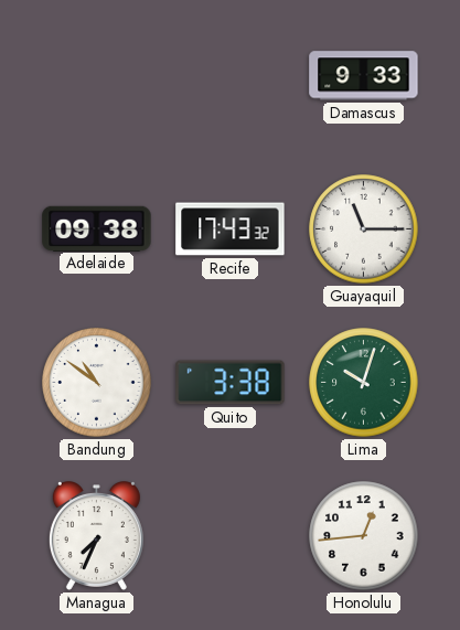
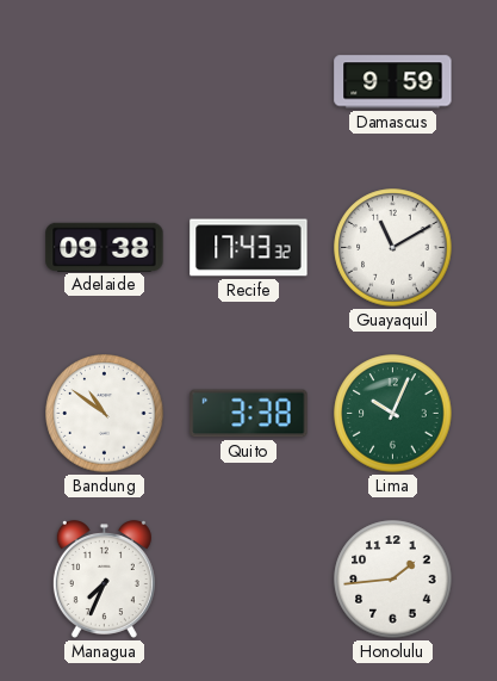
Damascus: 9:33 -> 9:59
Guayaquil: 11:15 -> 11:10
Lima: 10:03 -> 10:04
Honolulu: 12:44 -> 1:44
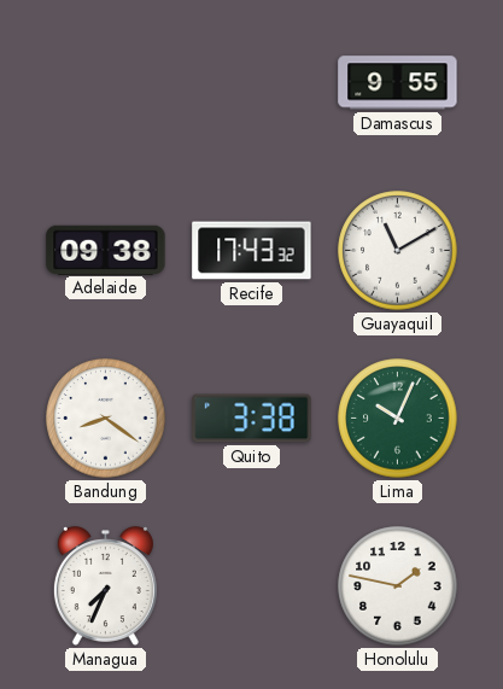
Damascus: 9:59 -> 9:55
Bandung: 10:51 -> 8:21
Honolulu: 1:44 -> 1:47
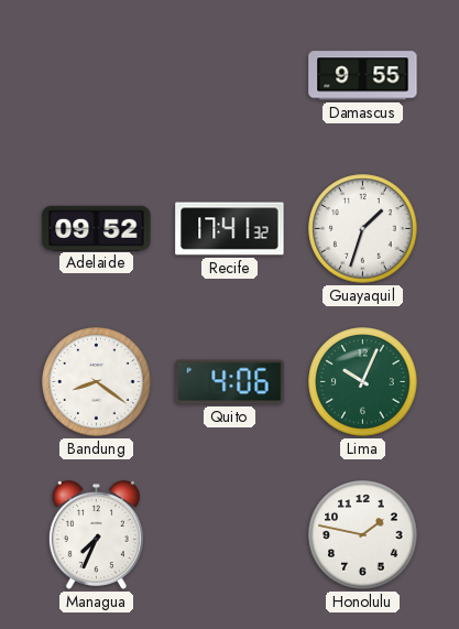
Adelaide: 09:38 -> 09:52
Recife: 17:43 -> 17:41
Guayaquil: 11:10 -> 1:33
Quito: 3:38 -> 4:06
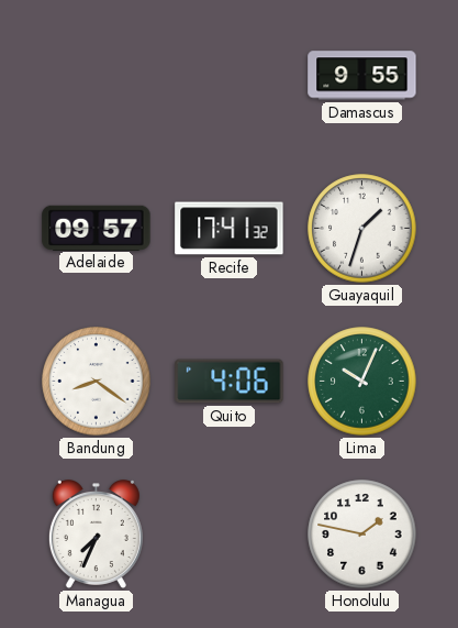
Adelaide: 09:52 -> 09:57
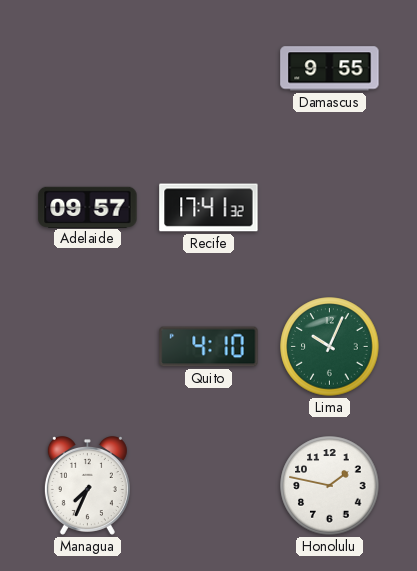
Guayaquil: 1:33 -> none
Bandung: 8:21 -> none
Quito: 4:06 -> 4:10
